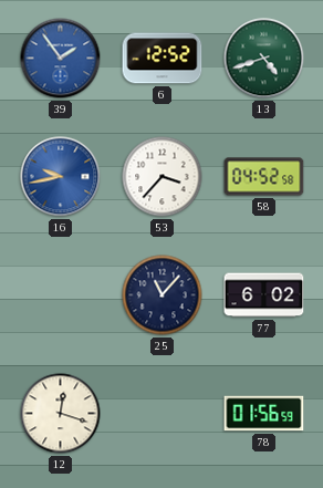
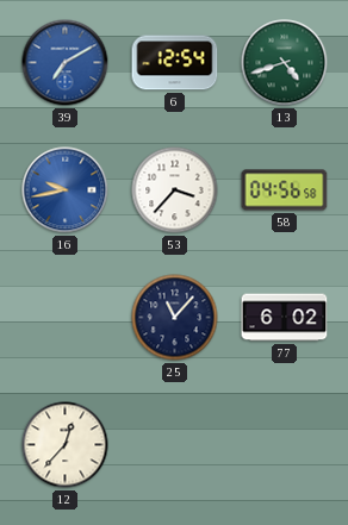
39: 1:54 -> 7:10
6: 12:52 -> 12:54
58: 04:52 -> 04:56
12: 12:18 -> 12:37
78: 01:56 -> none
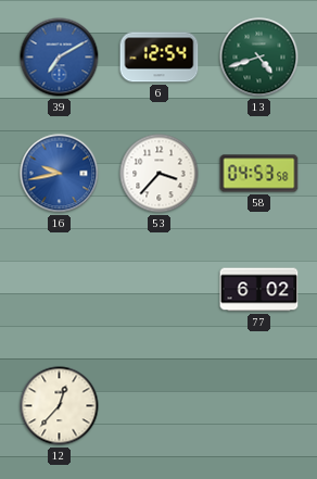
58: 04:56 -> 04:53
25: 11:07 -> none
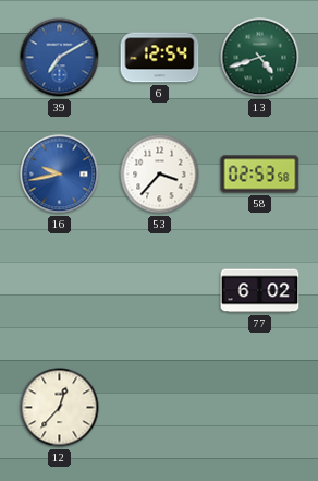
58: 04:53 -> 02:53
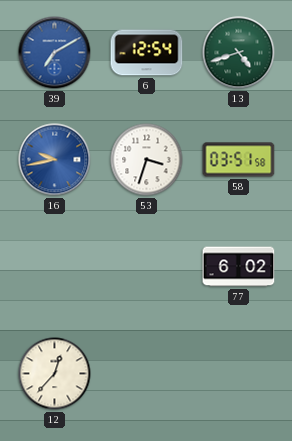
53: 3:37 -> 3:33
58: 02:53 -> 03:51
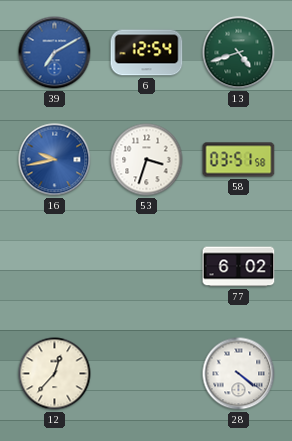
28: none -> 4:21
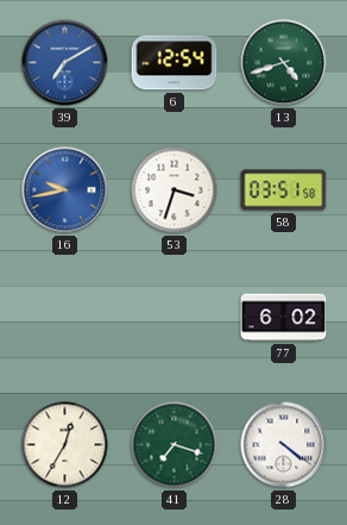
12: 12:37 -> 12:35
41: none -> 7:18
